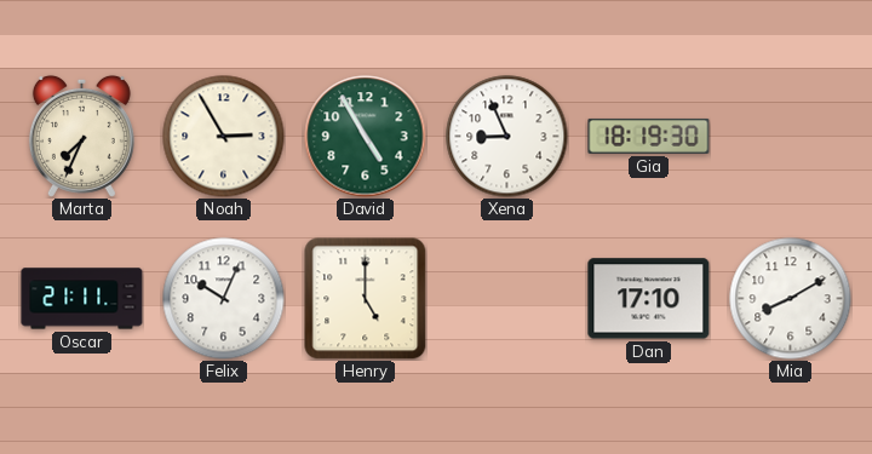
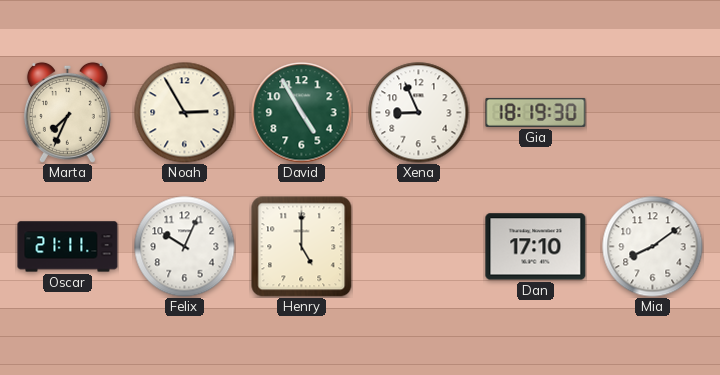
Mia: 8:10 -> 8:09
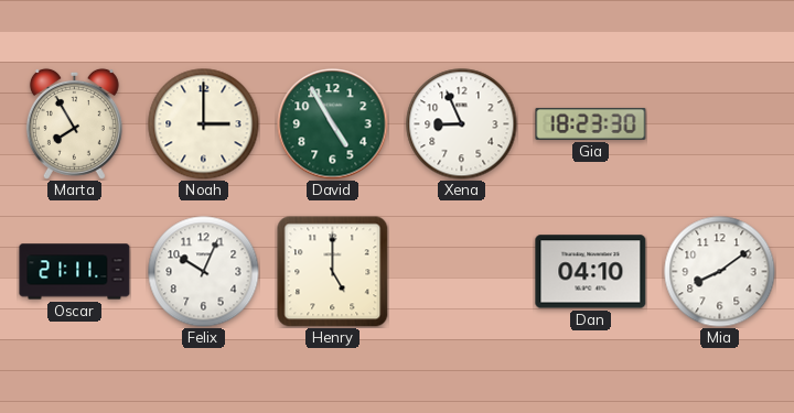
Marta: 7:34 -> 7:55
Noah: 2:55 -> 3:00
Gia: 18:19 -> 18:23
Dan: 17:10 -> 04:10
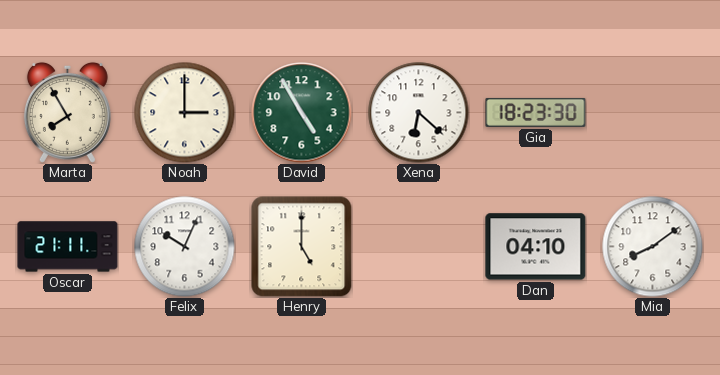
Xena: 8:56 -> 6:22
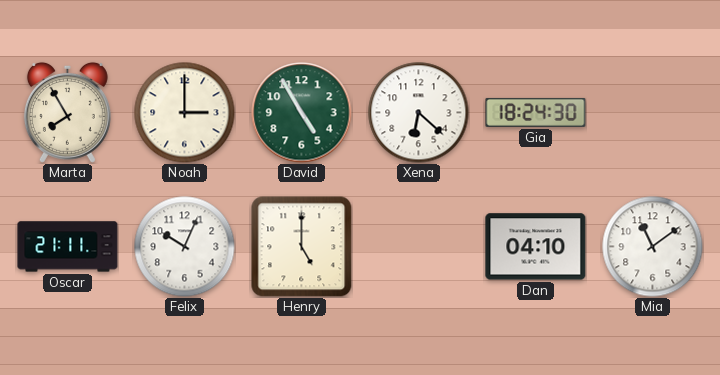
Gia: 18:23 -> 18:24
Mia: 8:09 -> 11:09
